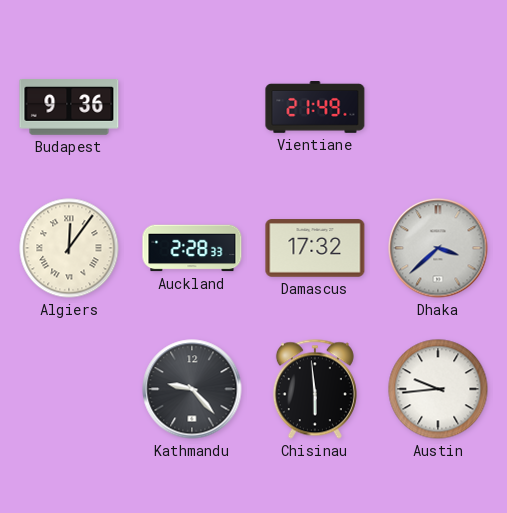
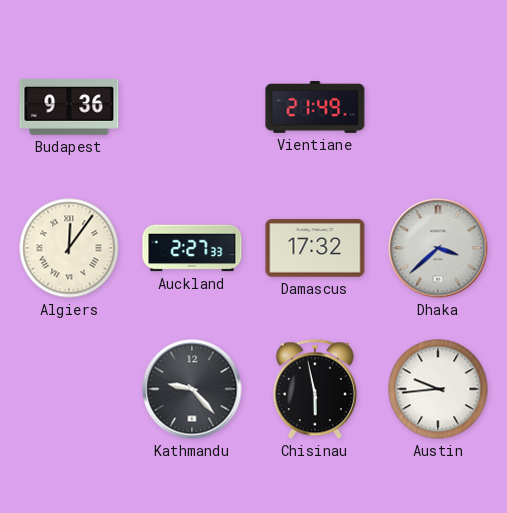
Auckland: 2:28 -> 2:27
Chisinau: 5:59 -> 5:58
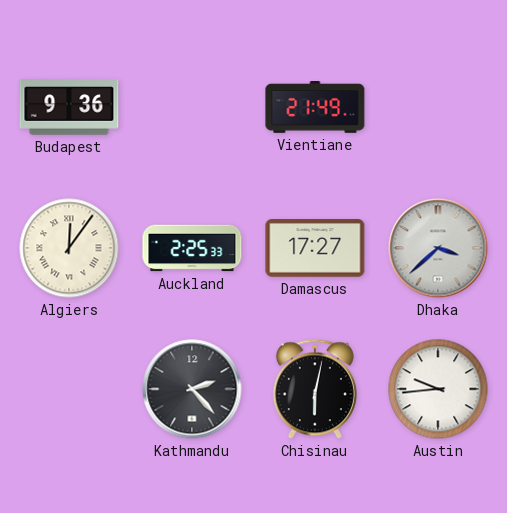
Auckland: 2:27 -> 2:25
Damascus: 17:32 -> 17:27
Kathmandu: 9:23 -> 2:23
Chisinau: 5:58 -> 6:02
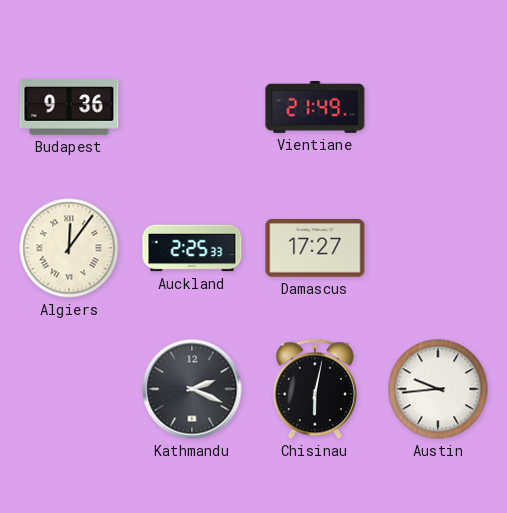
Dhaka: 3:38 -> none
Kathmandu: 2:23 -> 2:19
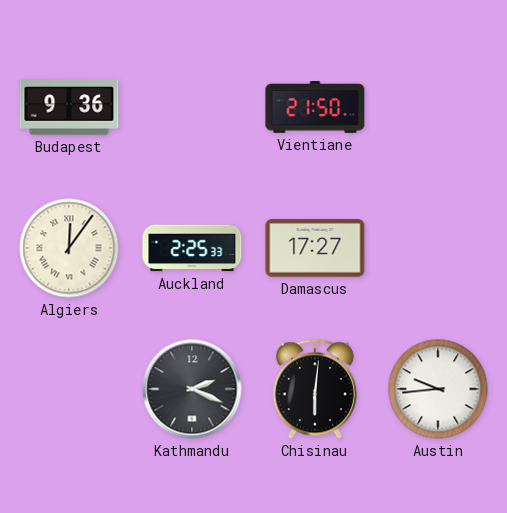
Vientiane: 21:49 -> 21:50
Chisinau: 6:02 -> 6:01
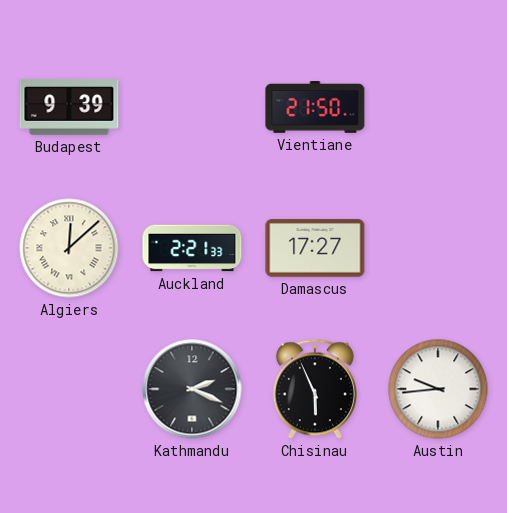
Budapest: 9:36 -> 9:39
Algiers: 12:06 -> 12:08
Auckland: 2:25 -> 2:21
Chisinau: 6:01 -> 5:56
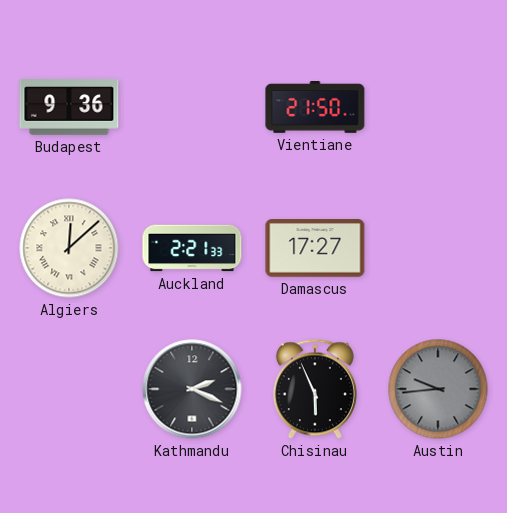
Budapest: 9:39 -> 9:36
Austin dial: white -> grey
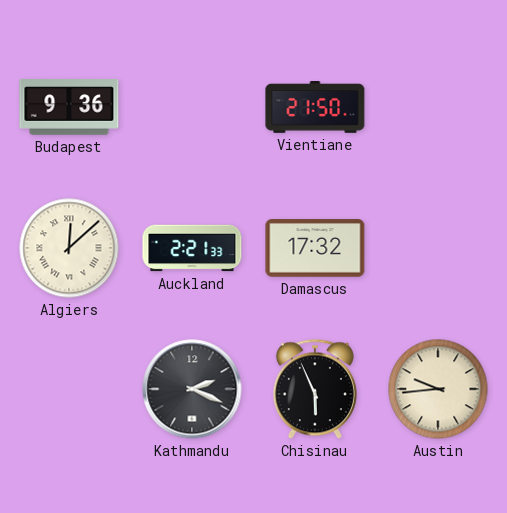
Damascus: 17:27 -> 17:32
Austin dial: grey -> cream
